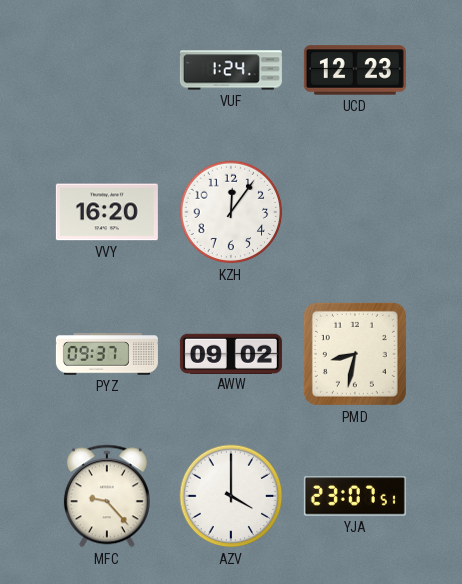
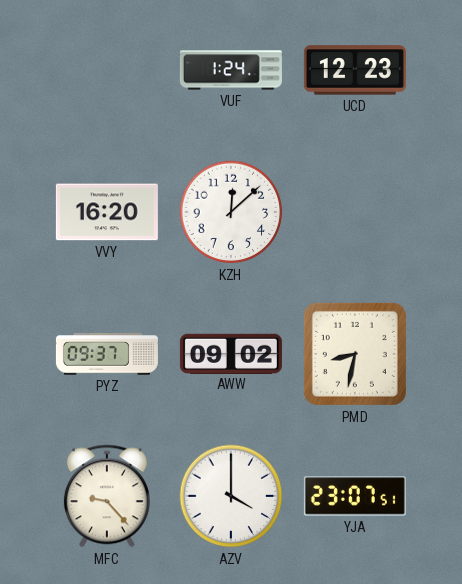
KZH: 12:06 -> 12:08
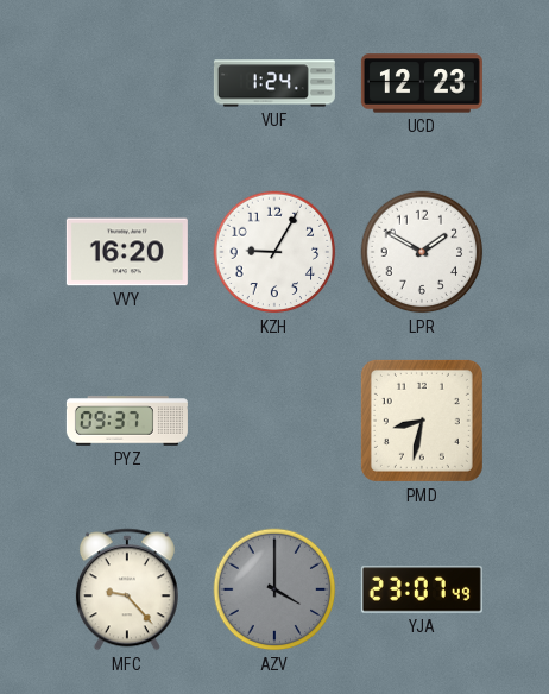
KZH: 12:08 -> 9:05
LPR: none -> 1:50
AWW: 09:02 -> none
AZV dial: white -> grey
YJA: 23:07:51 -> 23:07:49
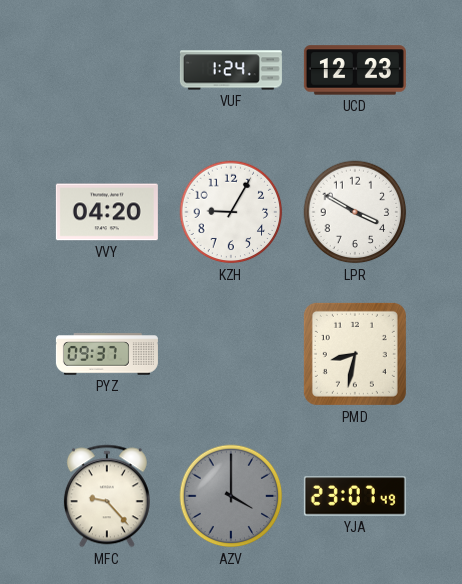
VVY: 16:20 -> 04:20
LPR: 1:50 -> 3:50
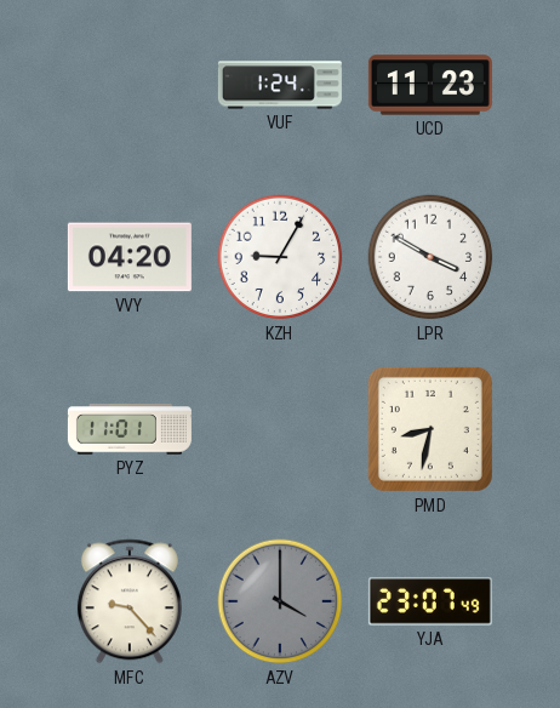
UCD: 12:23 -> 11:23
PYZ: 09:37 -> 11:01
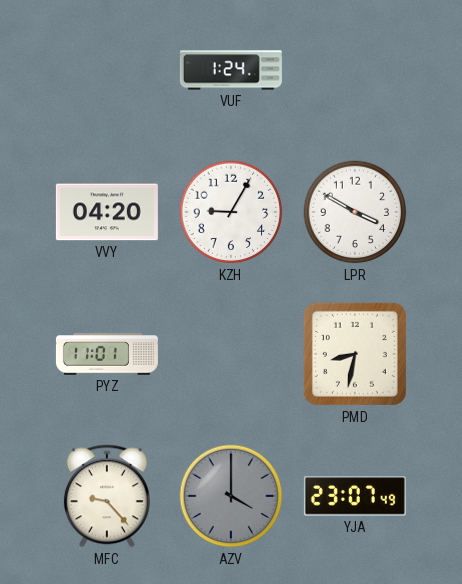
UCD: 11:23 -> none
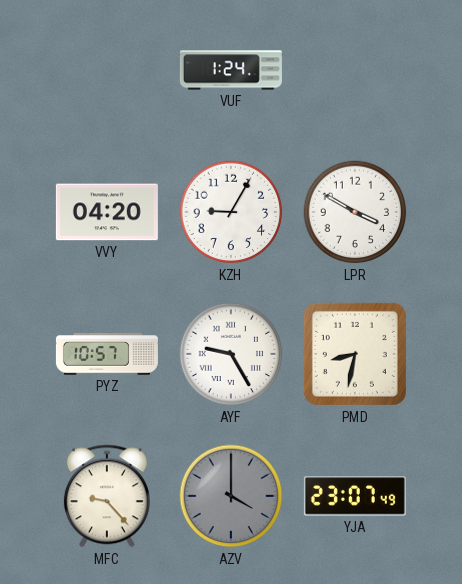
PYZ: 11:01 -> 10:57
AYF: none -> 9:25
